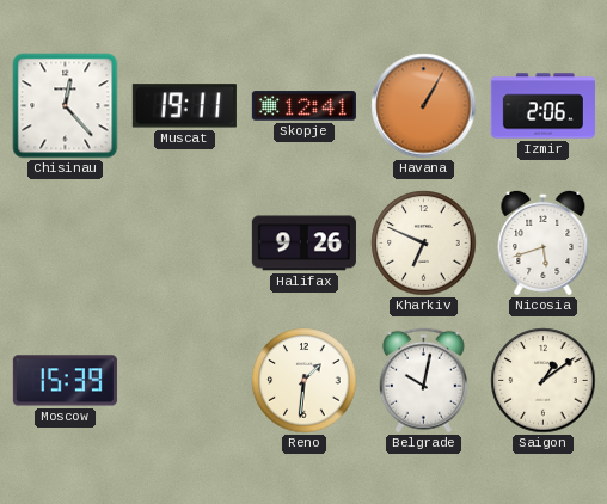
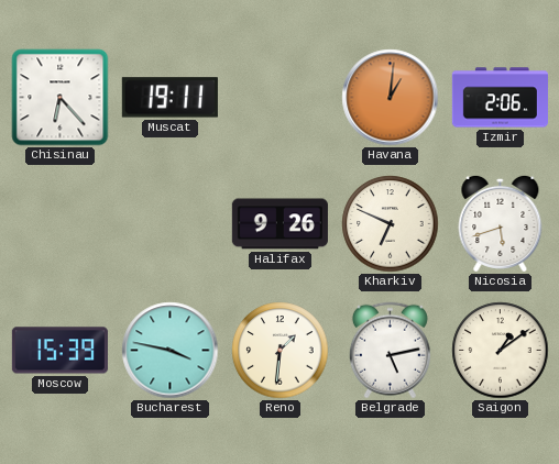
Chisinau: 12:23 -> 6:23
Skopje: 12:41 -> none
Havana: 1:05 -> 1:01
Bucharest: none -> 3:47
Belgrade: 10:02 -> 5:13
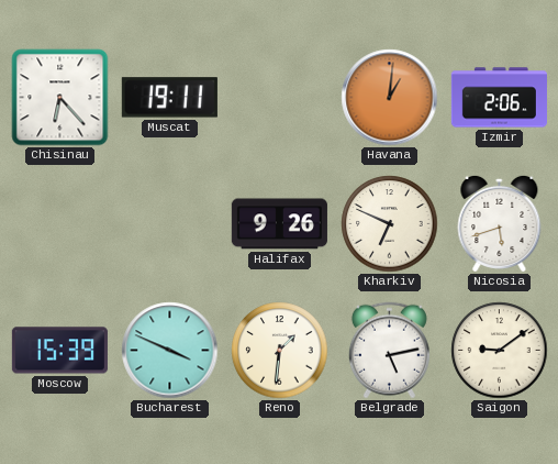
Bucharest: 3:47 -> 3:49
Saigon: 1:09 -> 9:09
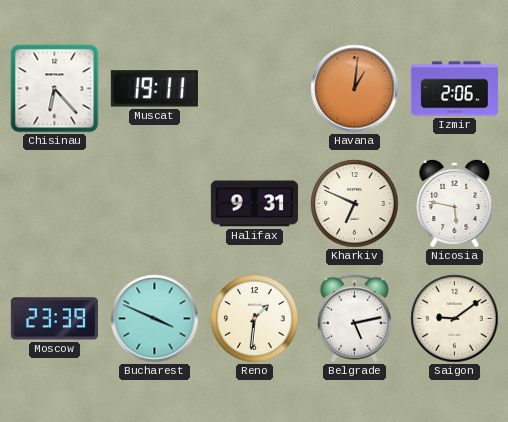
Halifax: 9:26 -> 9:31
Nicosia: 5:42 -> 5:47
Moscow: 15:39 -> 23:39
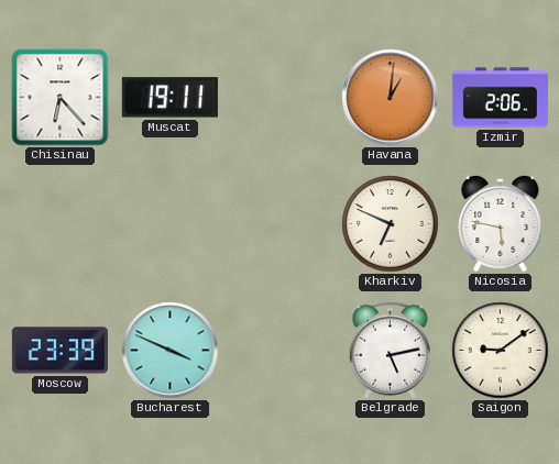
Halifax: 9:31 -> none
Reno: 1:31 -> none
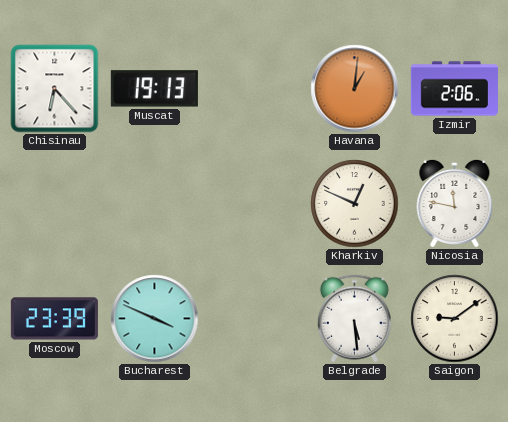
Muscat: 19:11 -> 19:13
Kharkiv: 6:49 -> 12:49
Nicosia: 5:47 -> 11:47
Belgrade: 5:13 -> 5:29
